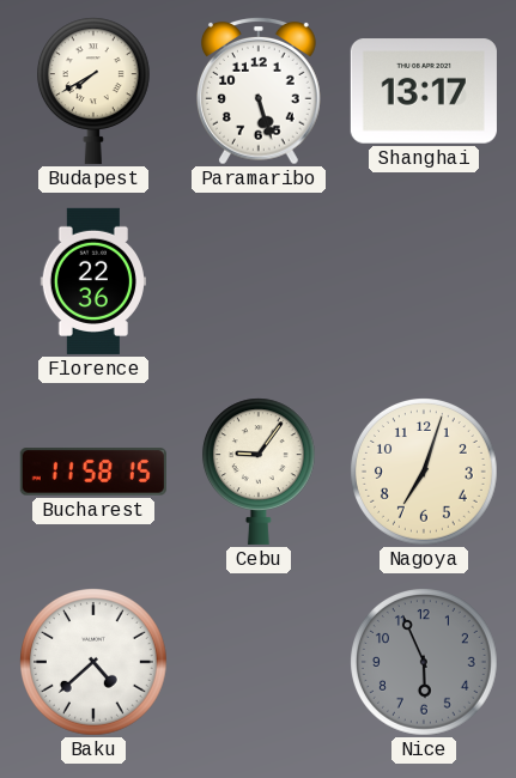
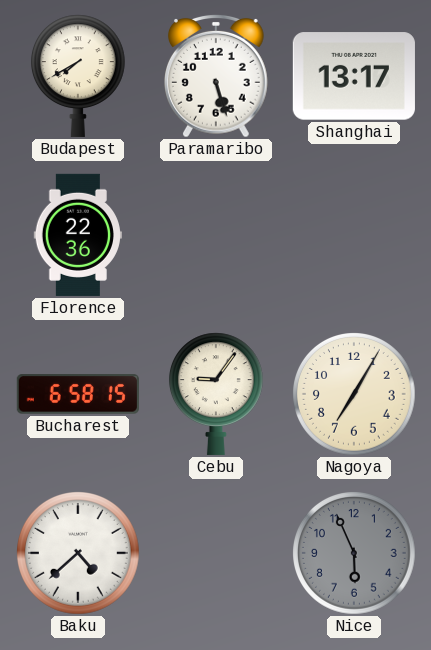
Bucharest: 11:58 -> 6:58
Nagoya: 7:03 -> 7:05
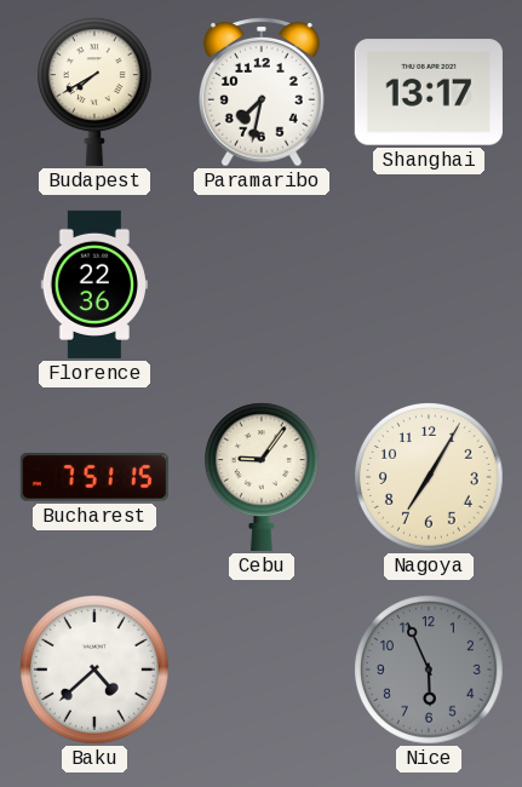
Paramaribo: 5:27 -> 7:32
Bucharest: 6:58 -> 7:51
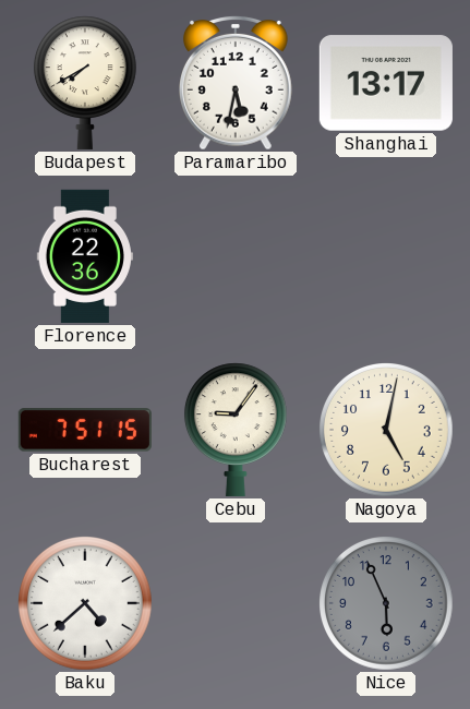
Paramaribo: 7:32 -> 5:32
Nagoya: 7:05 -> 5:02
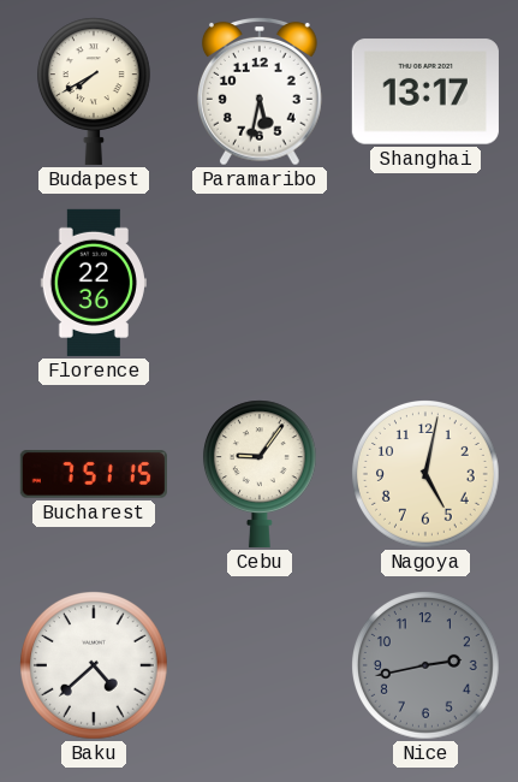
Nice: 5:56 -> 2:43
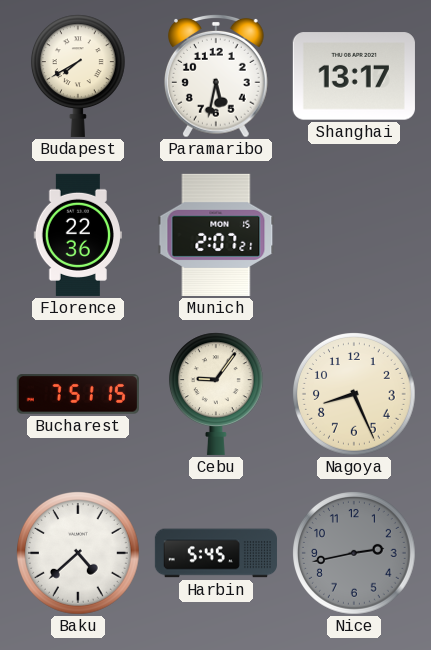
Munich: none -> 2:07
Nagoya: 5:02 -> 8:26
Harbin: none -> 5:45
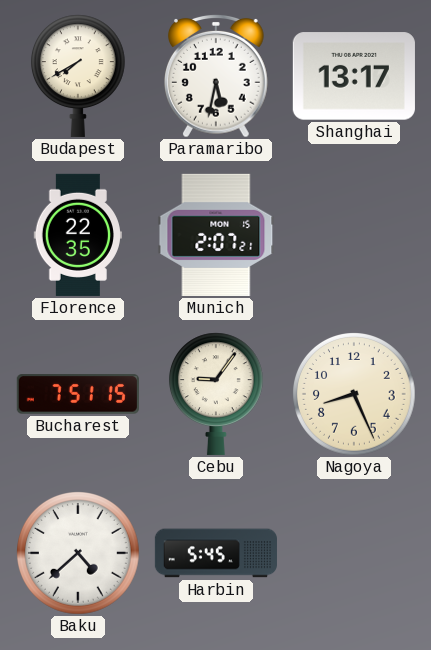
Florence: 22:36 -> 22:35
Nice: 2:43 -> none
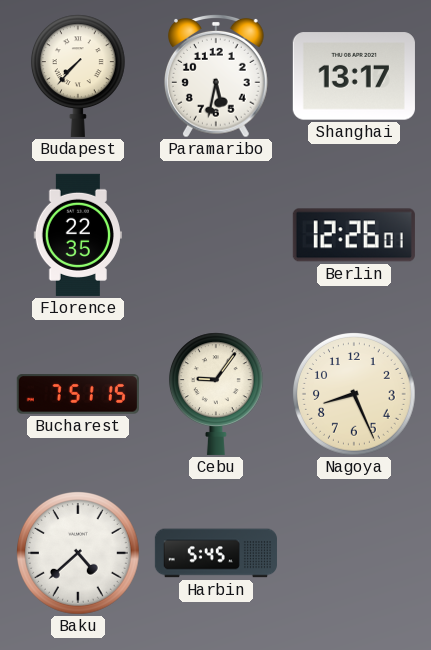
Budapest: 7:40 -> 7:37
Munich: 2:07 -> none
Berlin: none -> 12:26
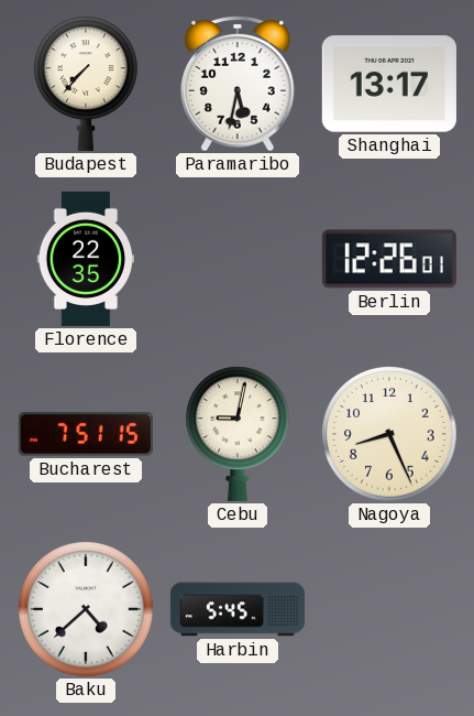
Cebu: 9:06 -> 9:02
